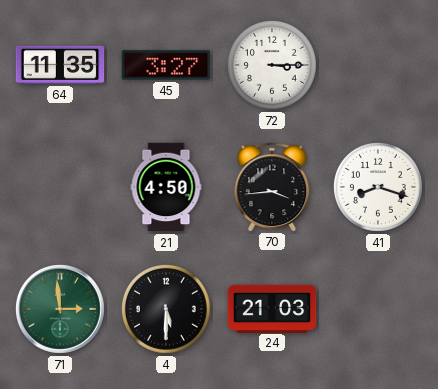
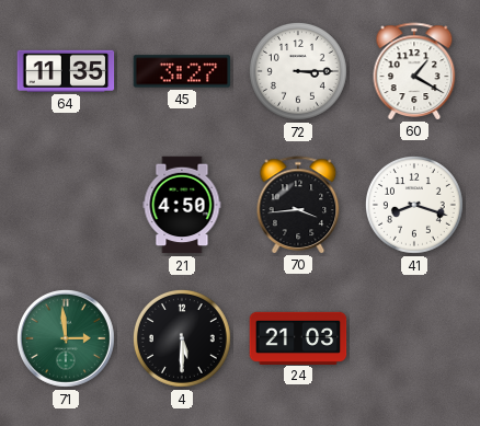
60: none -> 1:20
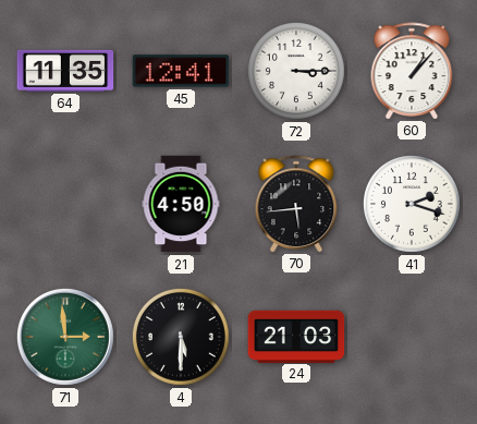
45: 3:27 -> 12:41
60: 1:20 -> 1:07
70: 3:44 -> 5:44
41: 8:18 -> 2:18
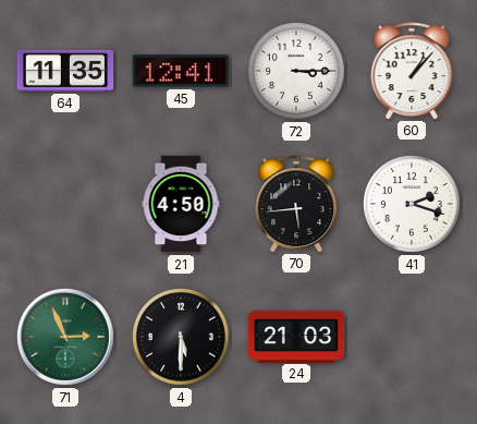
71: 2:59 -> 2:56
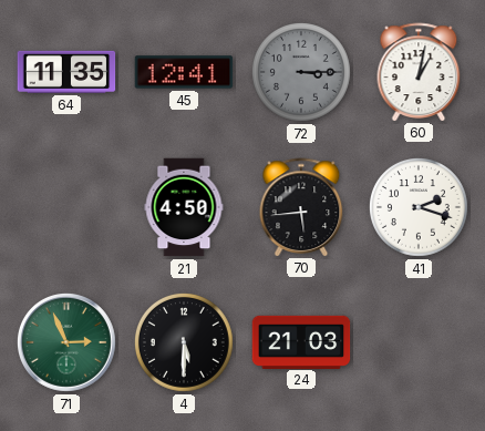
72 dial: white -> grey
60: 1:07 -> 1:02
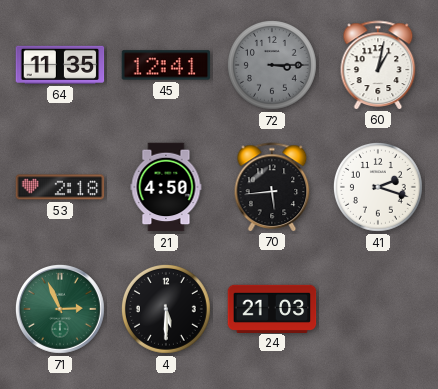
53: none -> 2:18
